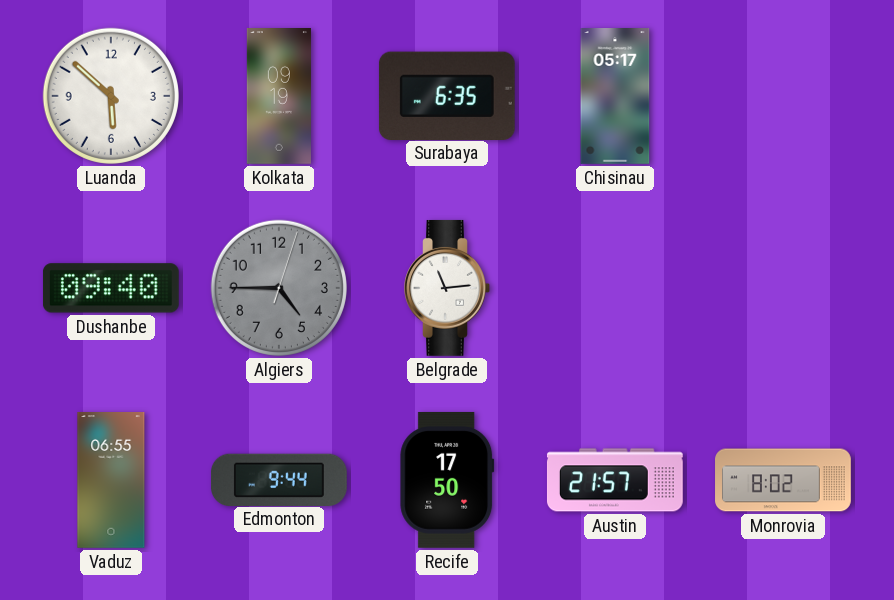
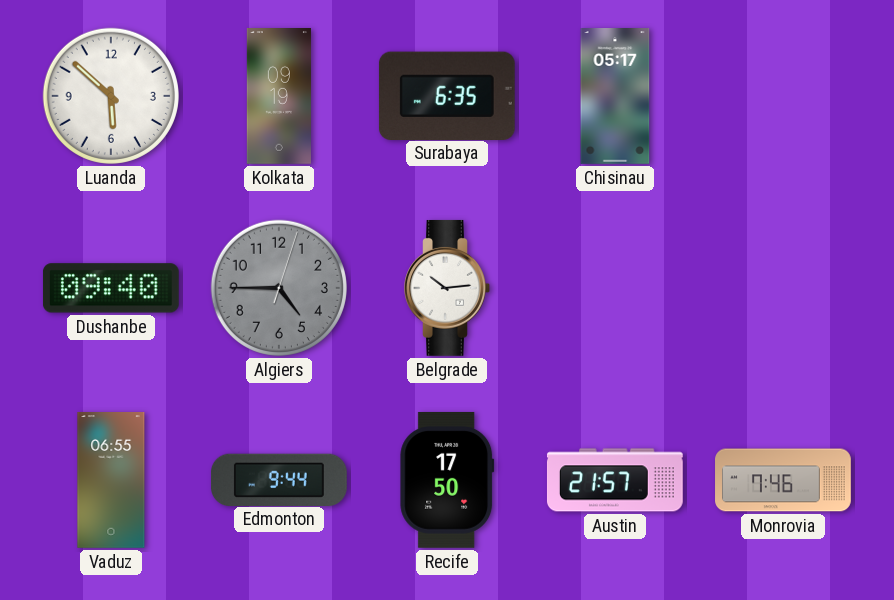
Belgrade: 11:14 -> 10:14
Monrovia: 8:02 -> 7:46
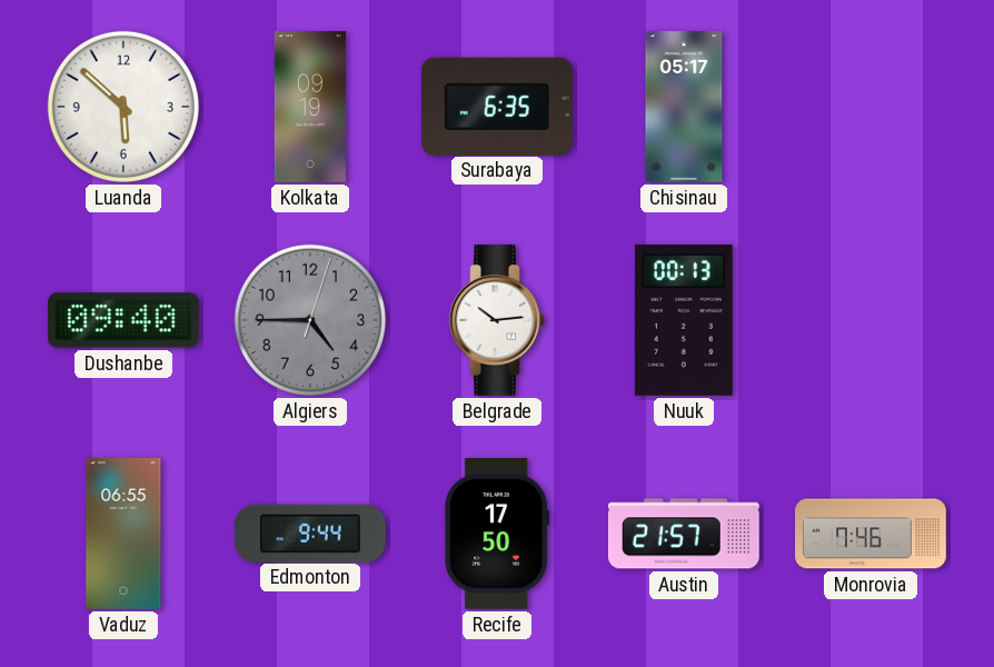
Nuuk: none -> 00:13
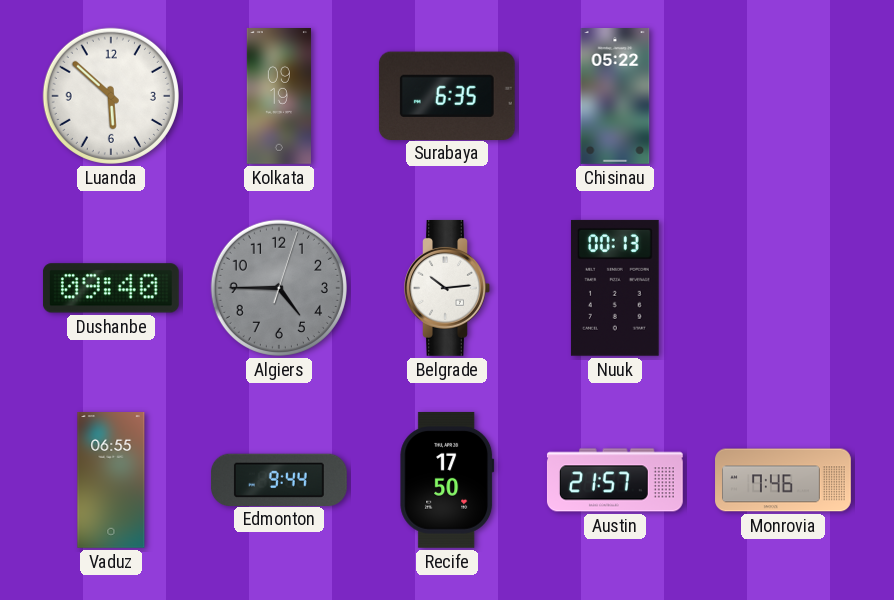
Chisinau: 05:17 -> 05:22
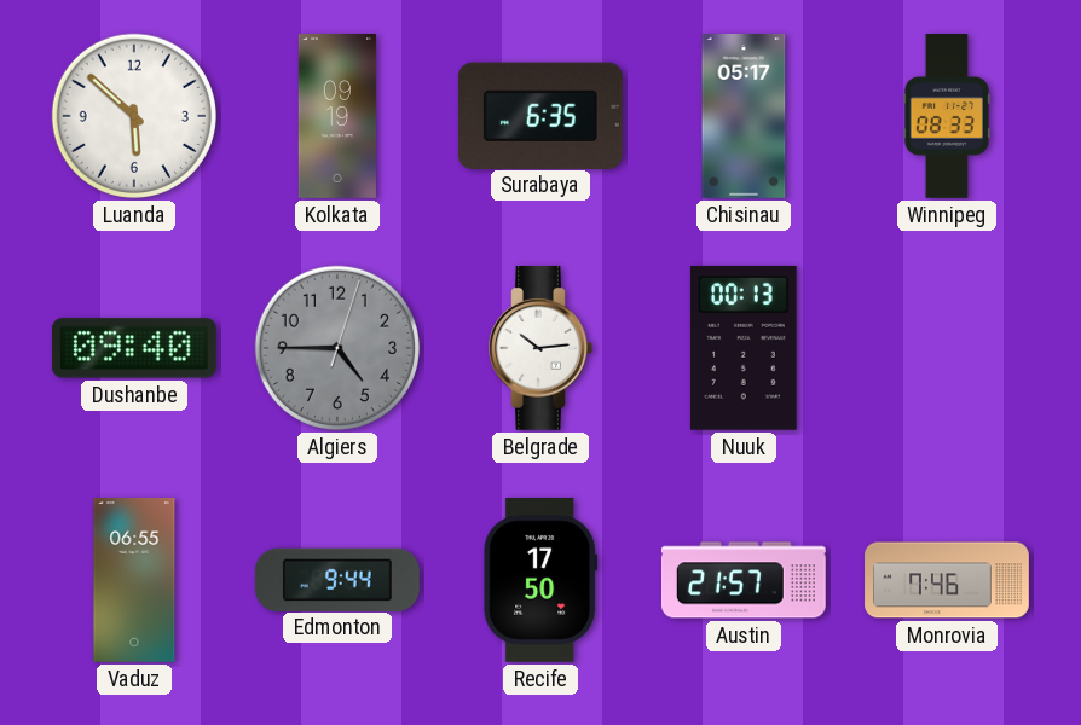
Chisinau: 05:22 -> 05:17
Winnipeg: none -> 08:33
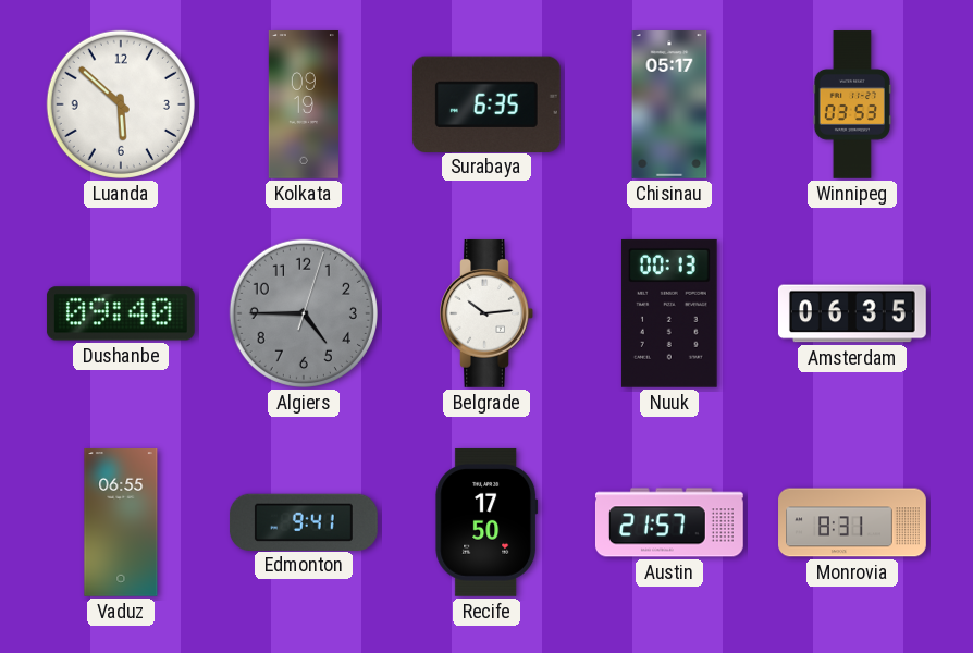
Winnipeg: 08:33 -> 03:53
Amsterdam: none -> 06:35
Edmonton: 9:44 -> 9:41
Monrovia: 7:46 -> 8:31
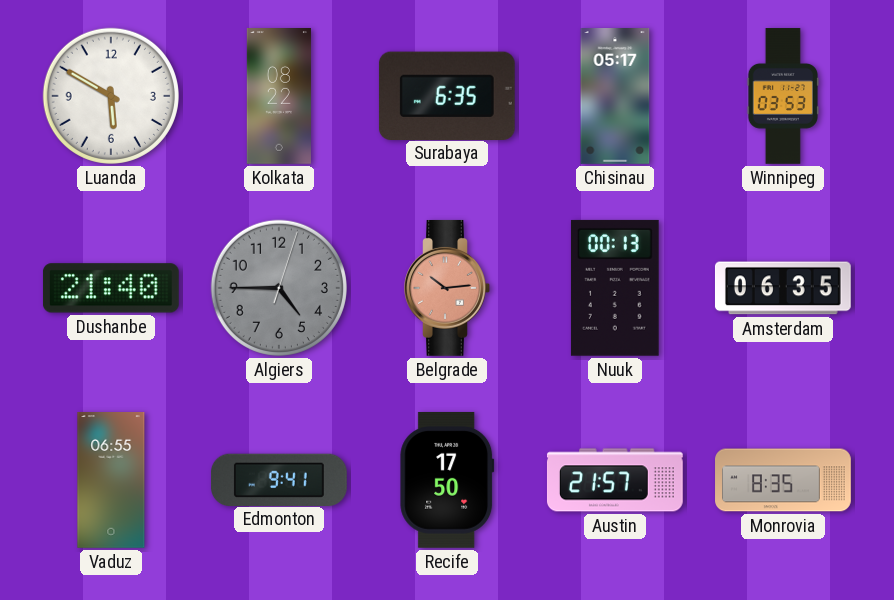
Luanda: 5:52 -> 5:50
Kolkata: 09:19 -> 08:22
Dushanbe: 09:40 -> 21:40
Belgrade dial: white -> salmon
Monrovia: 8:31 -> 8:35
